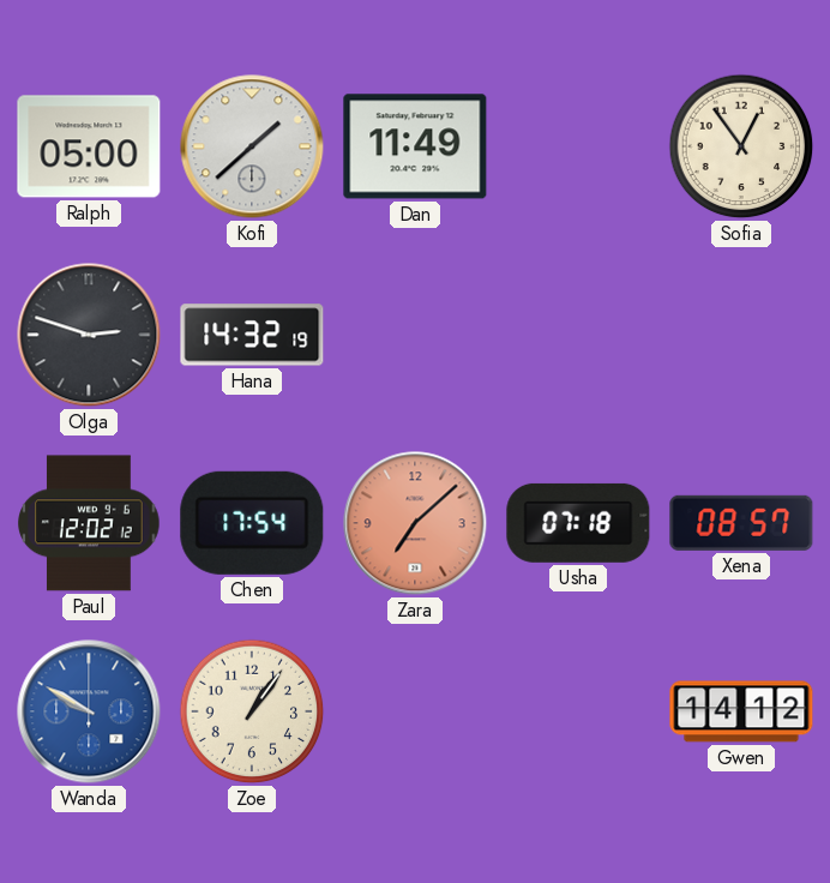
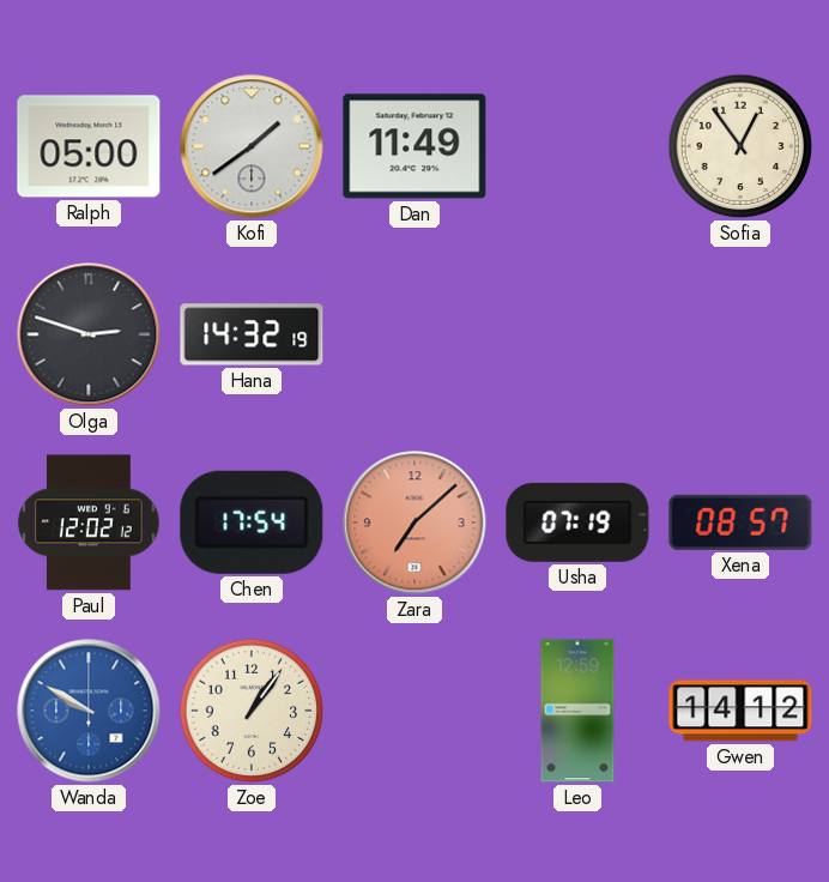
Kofi: 1:38 -> 1:39
Usha: 07:18 -> 07:19
Leo: none -> 12:59
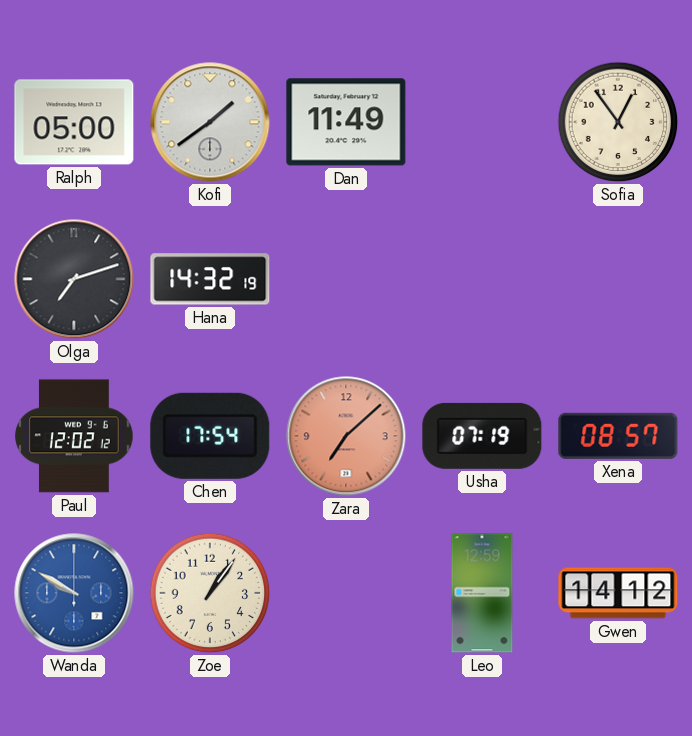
Olga: 2:48 -> 7:12
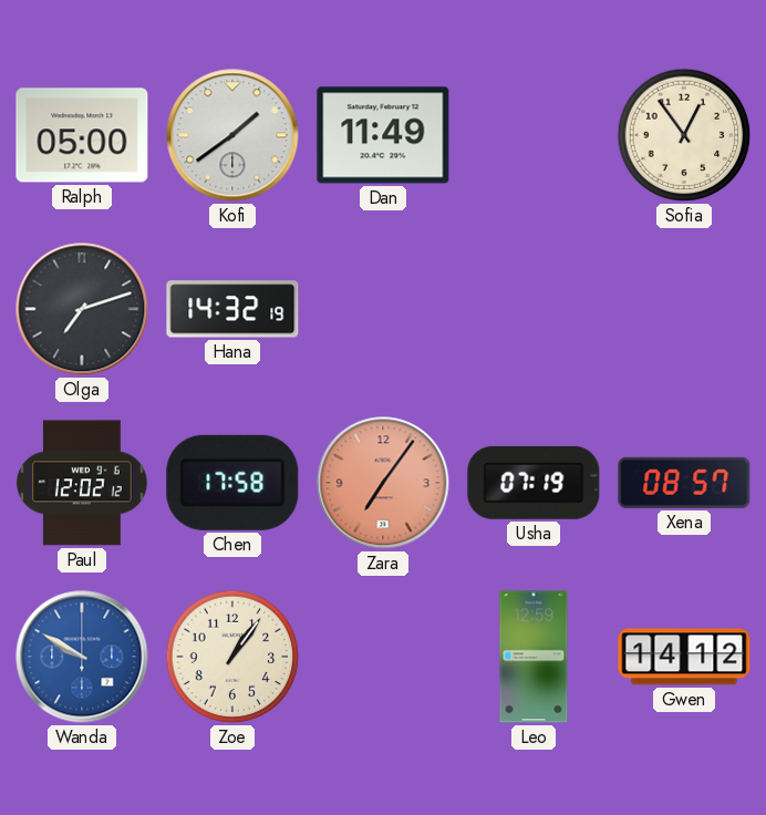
Chen: 17:54 -> 17:58
Zara: 7:08 -> 7:06
